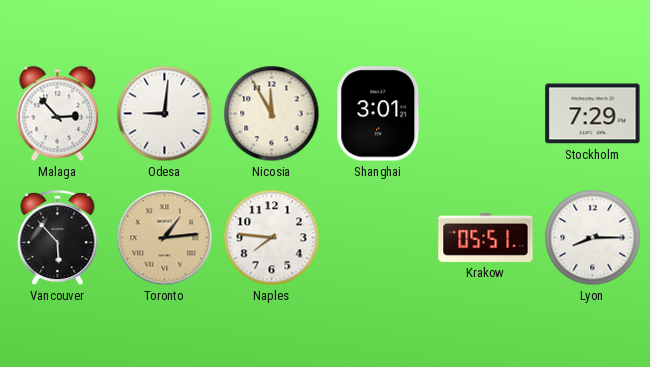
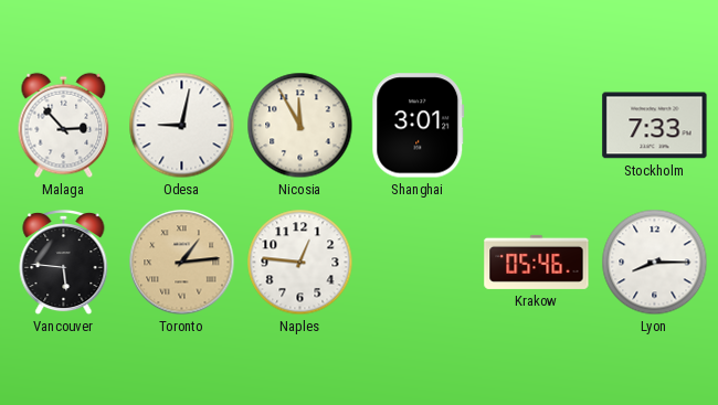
Odesa: 9:01 -> 9:02
Stockholm: 7:29 -> 7:33
Vancouver: 5:53 -> 5:46
Naples: 7:46 -> 12:46
Krakow: 05:51 -> 05:46
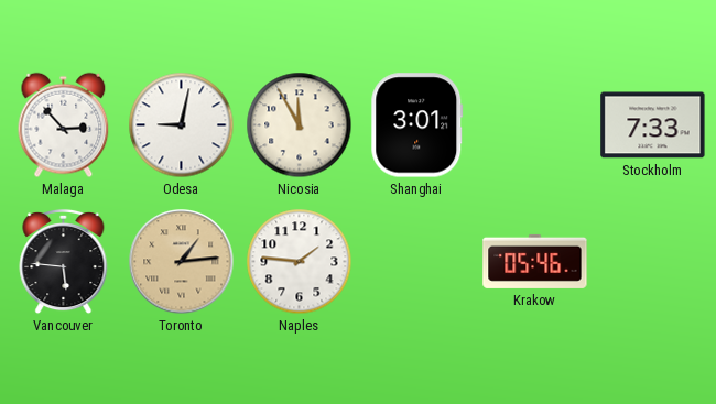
Naples: 12:46 -> 1:46
Lyon: 8:15 -> none
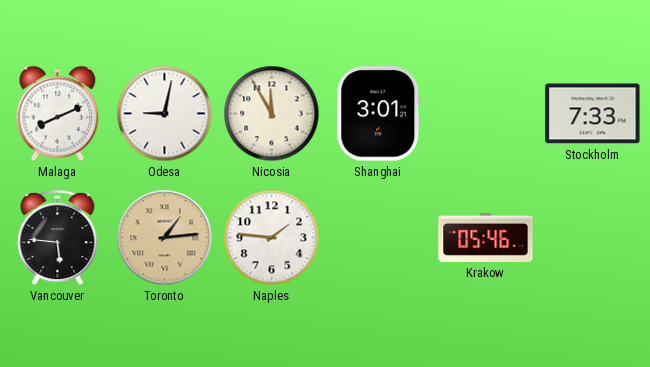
Malaga: 2:53 -> 8:11
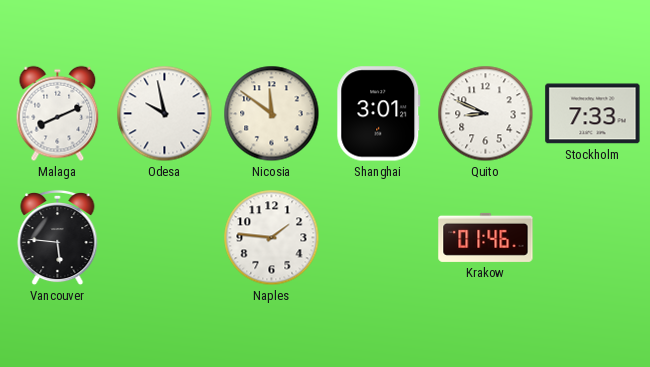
Odesa: 9:02 -> 9:58
Nicosia: 11:55 -> 11:51
Quito: none -> 8:49
Toronto: 1:14 -> none
Krakow: 05:46 -> 01:46
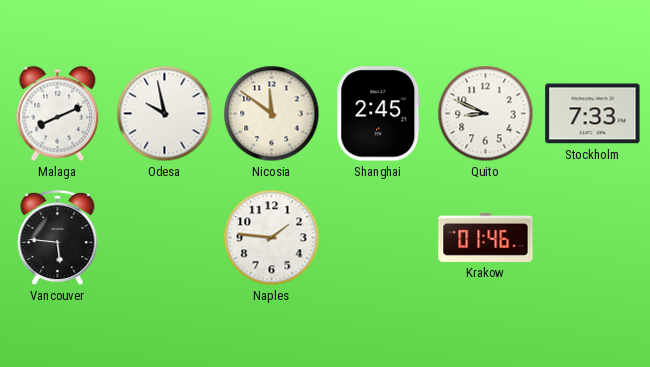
Shanghai: 3:01 -> 2:45
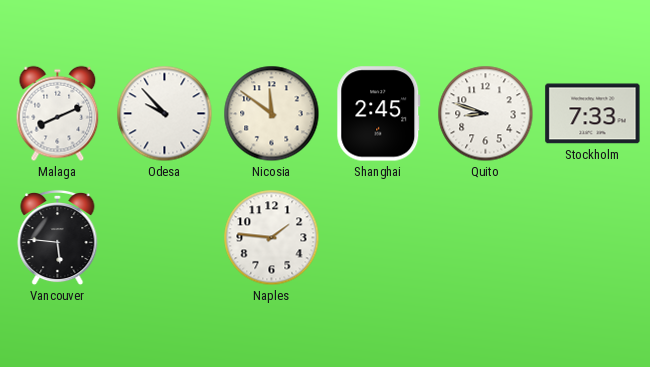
Odesa: 9:58 -> 9:53
Quito: 8:49 -> 8:48
Krakow: 01:46 -> none
